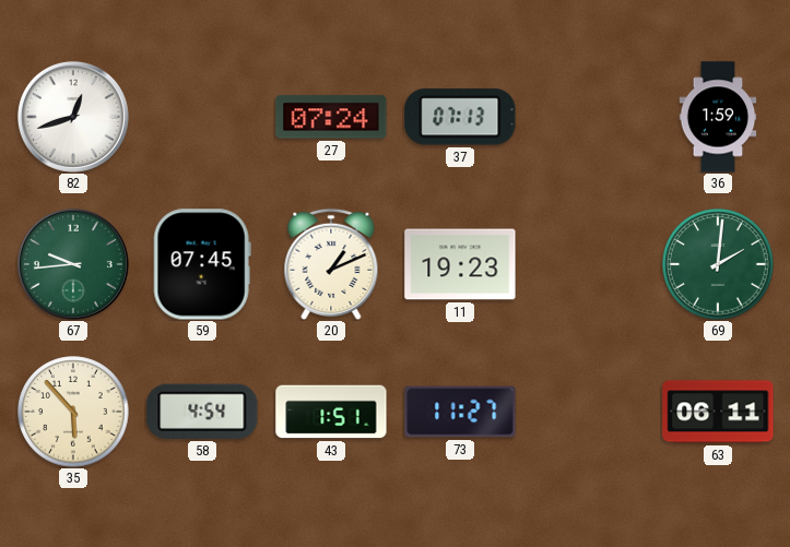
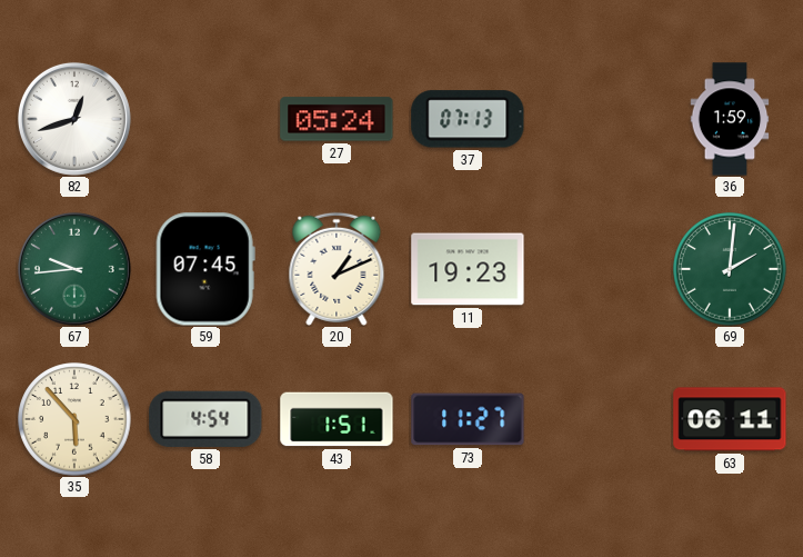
27: 07:24 -> 05:24
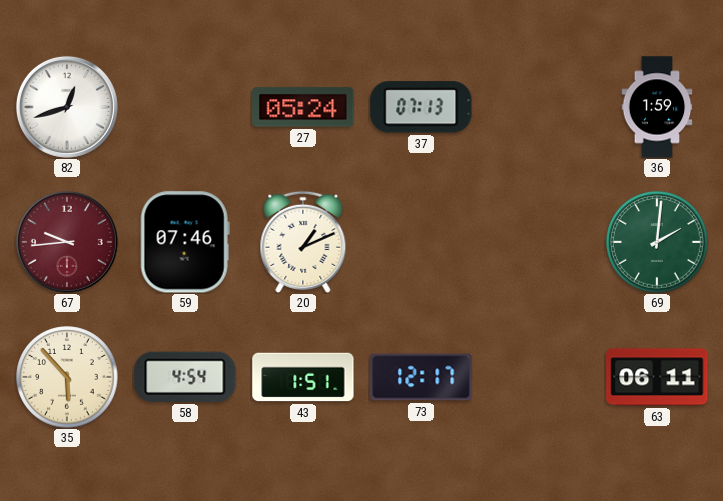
67 dial: green -> burgundy
59: 07:45 -> 07:46
11: 19:23 -> none
73: 11:27 -> 12:17
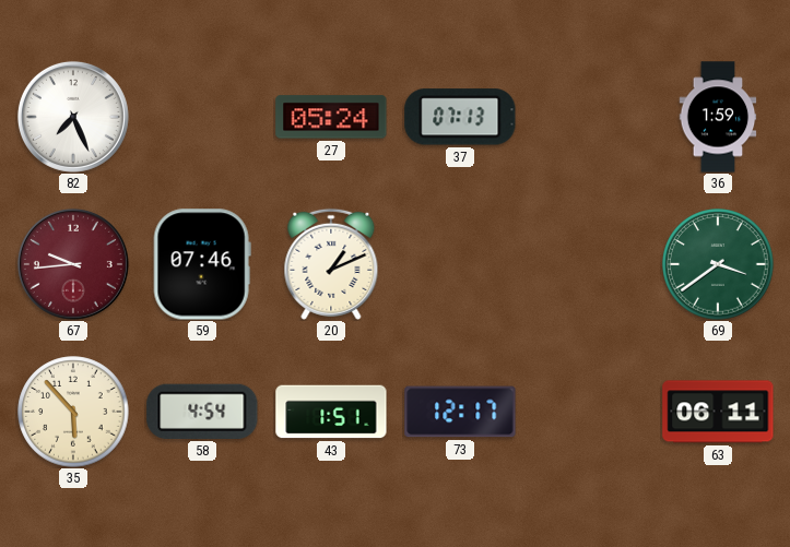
82: 12:42 -> 7:26
69: 2:01 -> 3:39
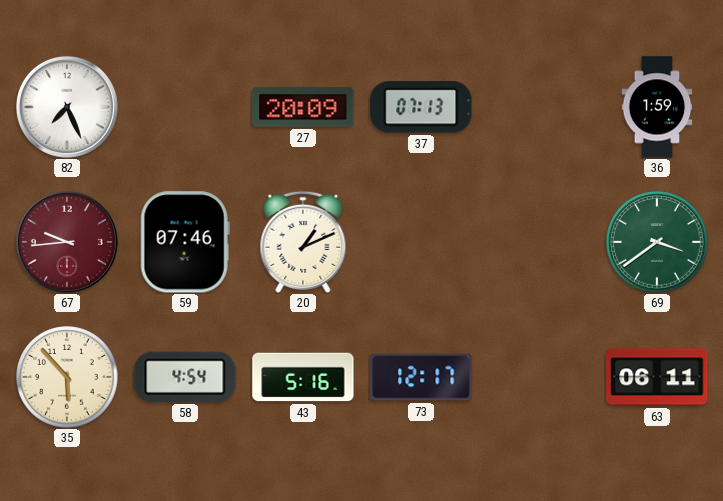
27: 05:24 -> 20:09
43: 1:51 -> 5:16
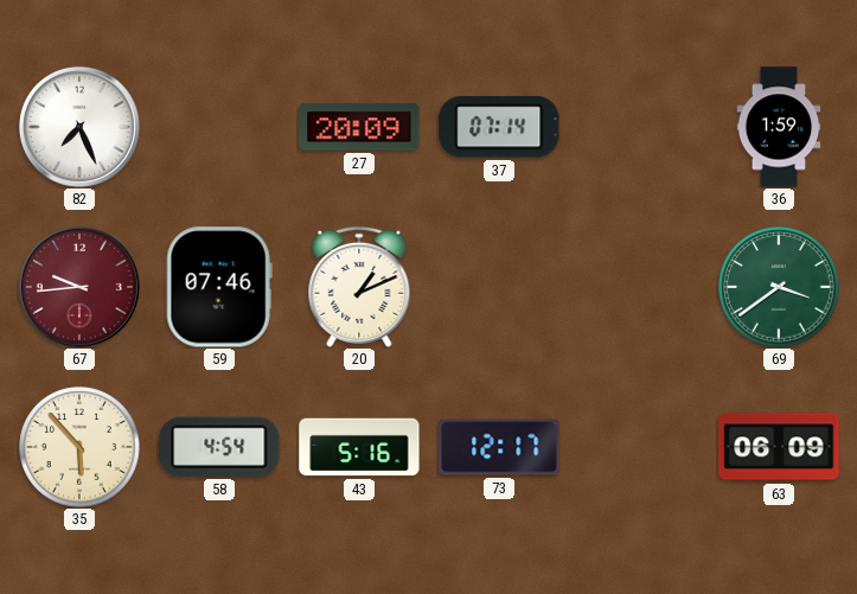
37: 07:13 -> 07:14
63: 06:11 -> 06:09
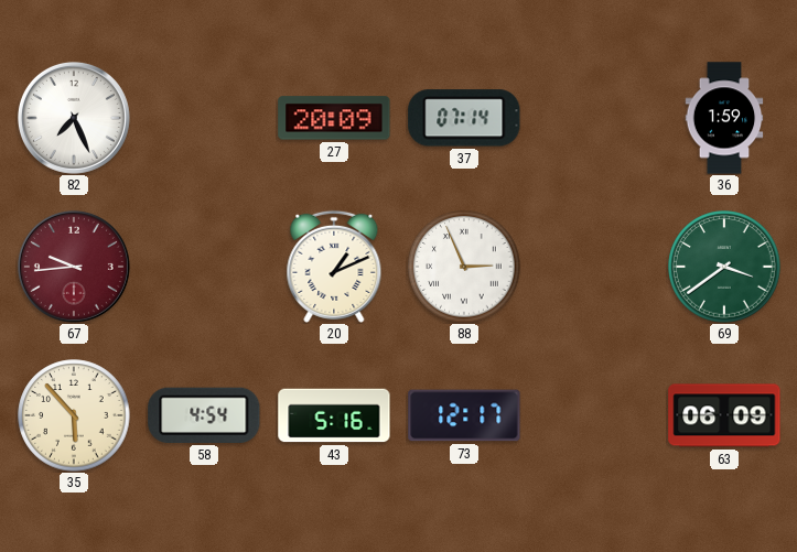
59: 07:46 -> none
88: none -> 2:56
